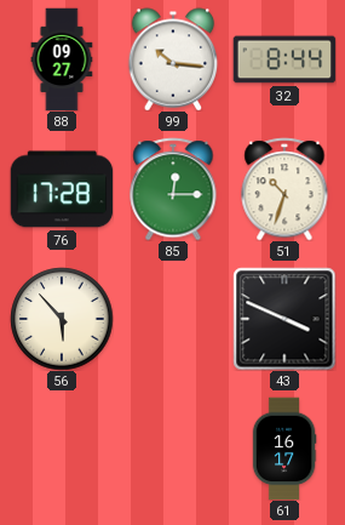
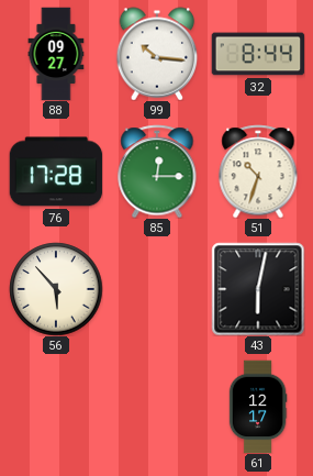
43: 3:49 -> 6:02
61: 16:17 -> 12:17
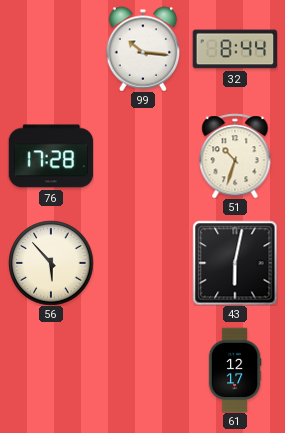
88: 09:27 -> none
85: 12:15 -> none
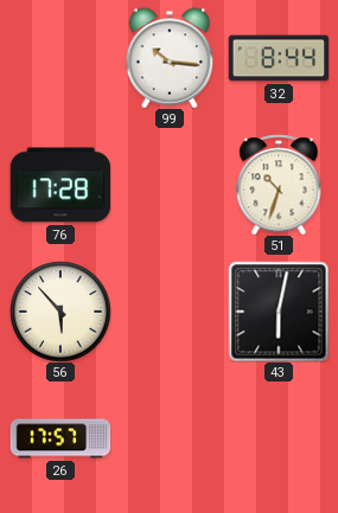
26: none -> 17:57
61: 12:17 -> none
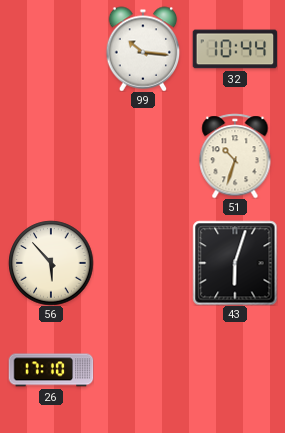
32: 8:44 -> 10:44
76: 17:28 -> none
43: 6:02 -> 6:03
26: 17:57 -> 17:10
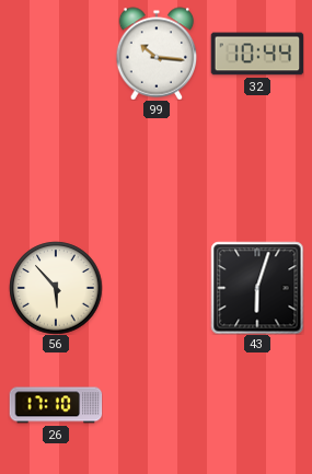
51: 10:33 -> none
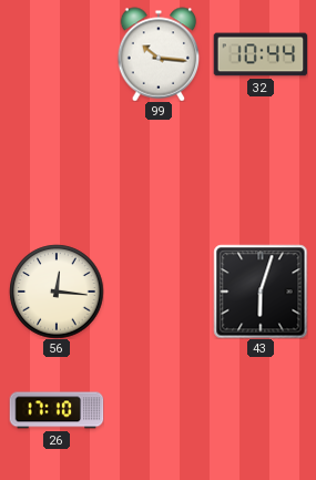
56: 5:53 -> 12:16
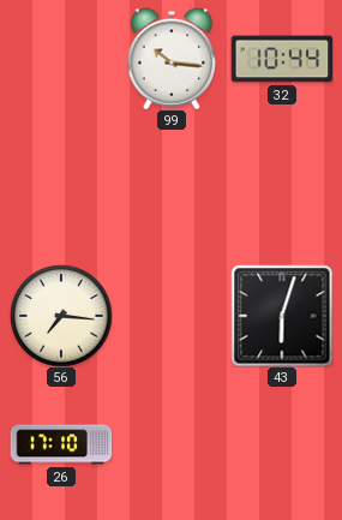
56: 12:16 -> 7:16
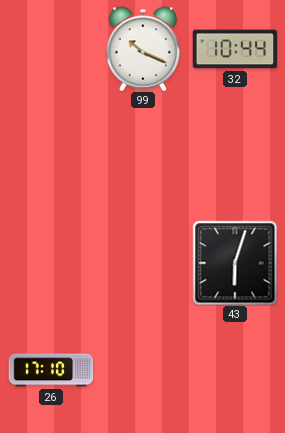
99: 10:16 -> 10:19
56: 7:16 -> none
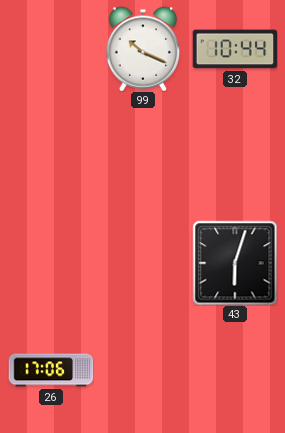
26: 17:10 -> 17:06
